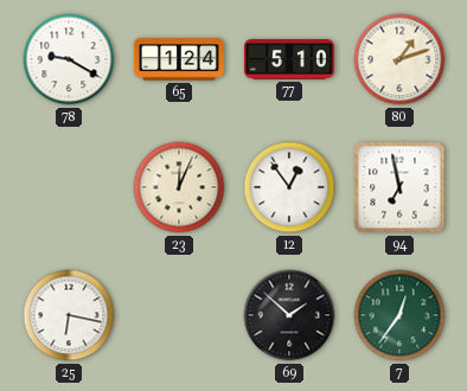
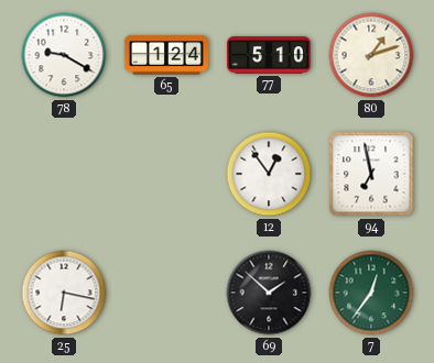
23: 12:04 -> none
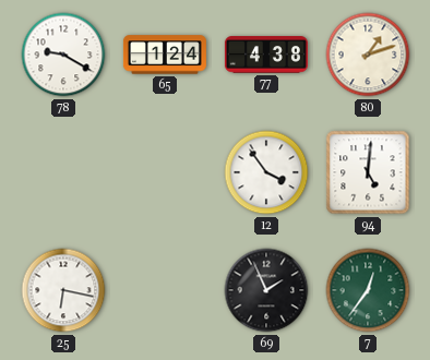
77: 5:10 -> 4:38
12: 12:54 -> 3:54
94: 6:58 -> 5:01
69: 1:52 -> 1:56
